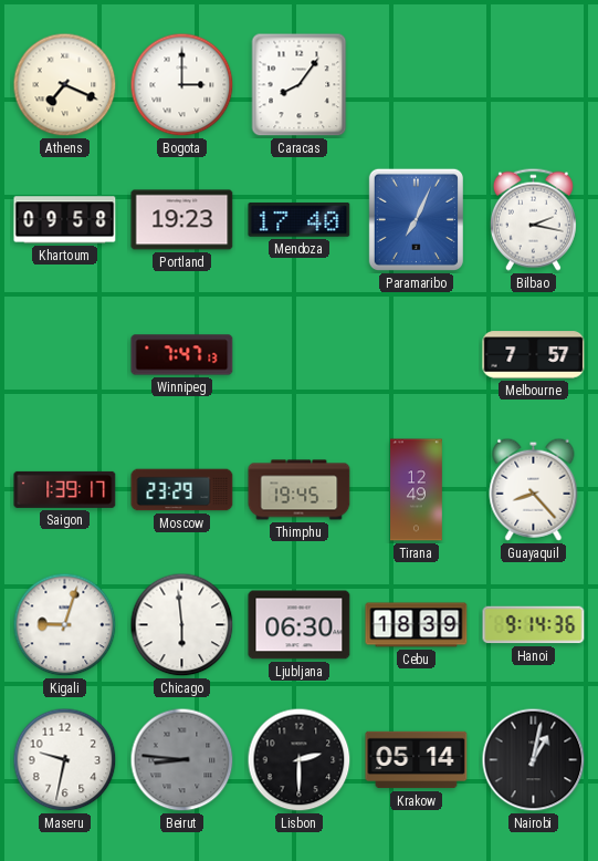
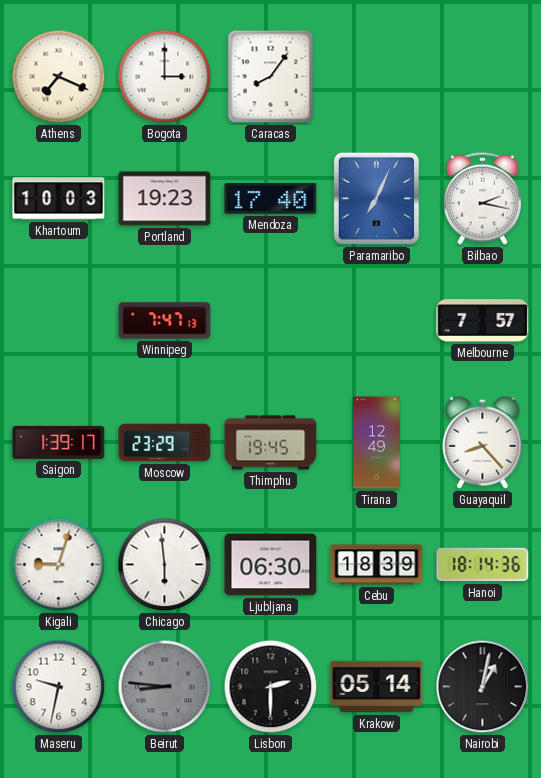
Khartoum: 09:58 -> 10:03
Hanoi: 9:14 -> 18:14
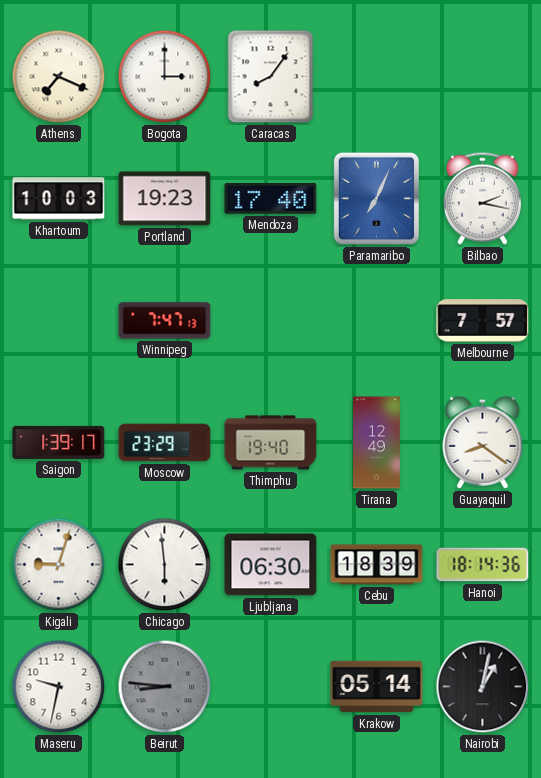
Thimphu: 19:45 -> 19:40
Guayaquil: 8:23 -> 8:21
Lisbon: 2:30 -> none
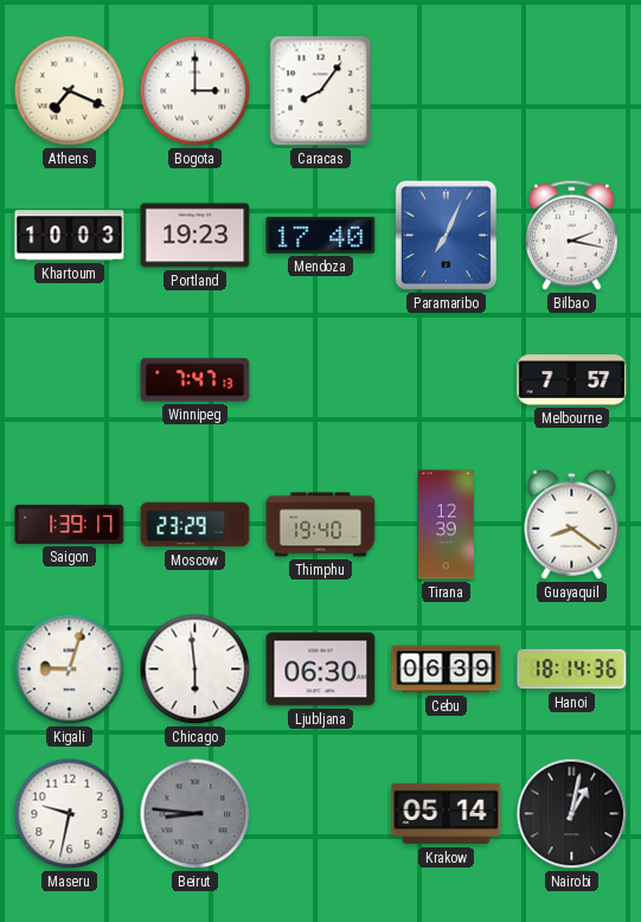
Tirana: 12:49 -> 12:39
Cebu: 18:39 -> 06:39
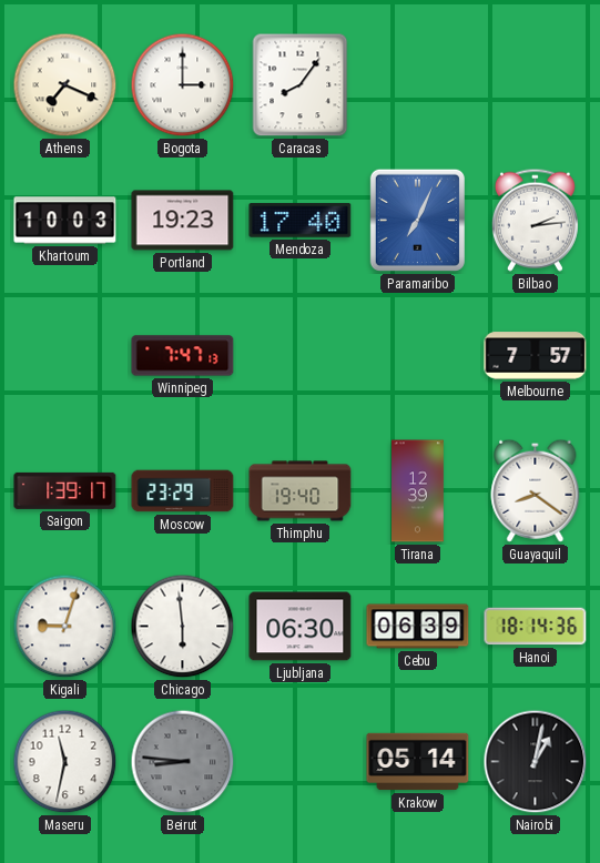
Bilbao: 2:17 -> 2:14
Maseru: 9:32 -> 11:32
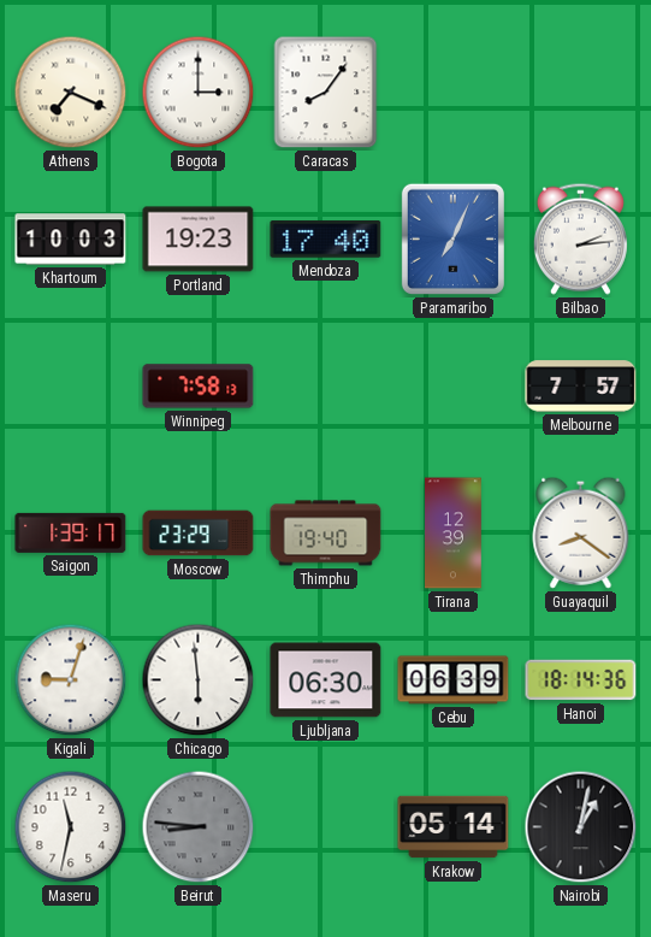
Winnipeg: 7:47 -> 7:58
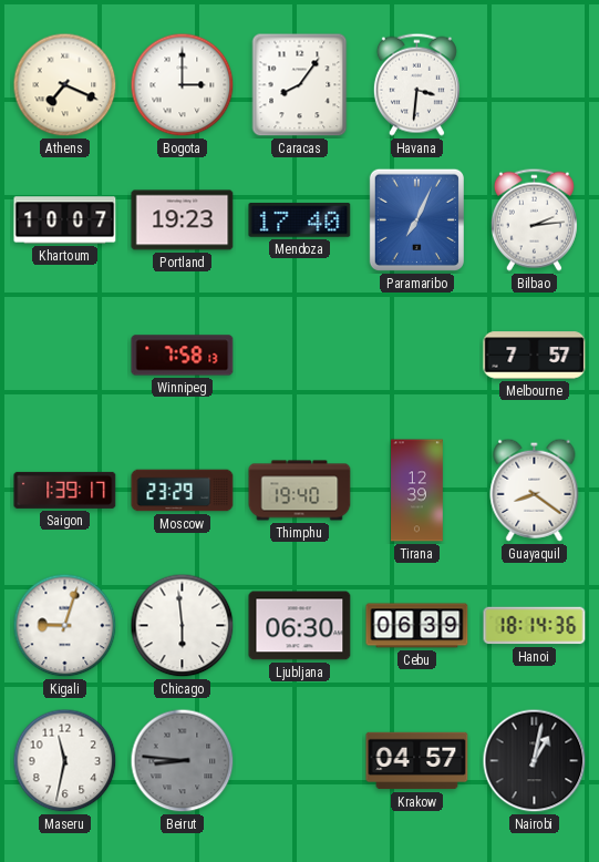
Havana: none -> 3:31
Khartoum: 10:03 -> 10:07
Krakow: 05:14 -> 04:57
